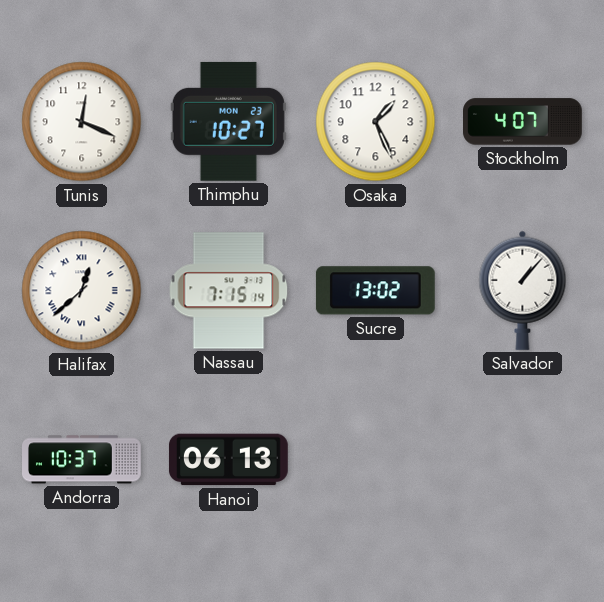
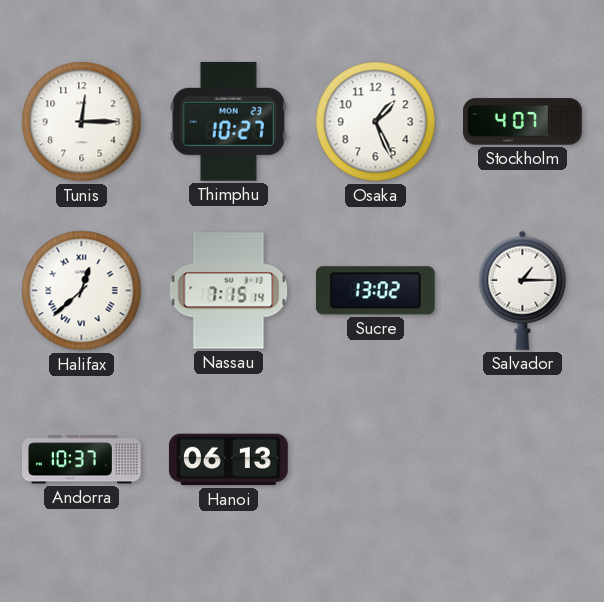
Tunis: 12:19 -> 12:15
Salvador: 1:07 -> 1:15
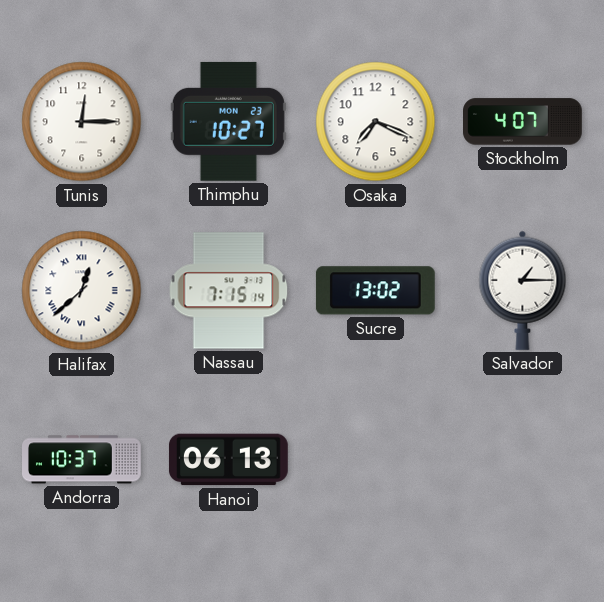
Osaka: 1:26 -> 7:19
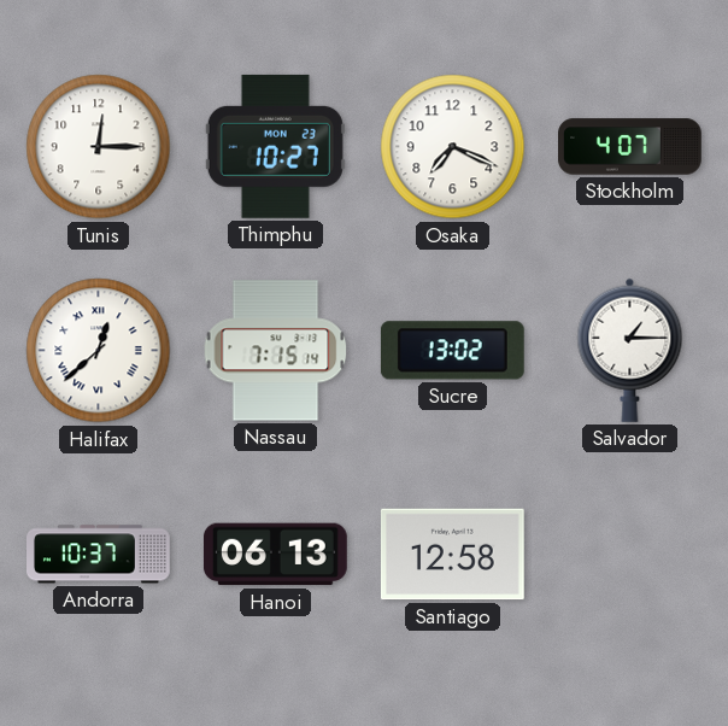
Santiago: none -> 12:58
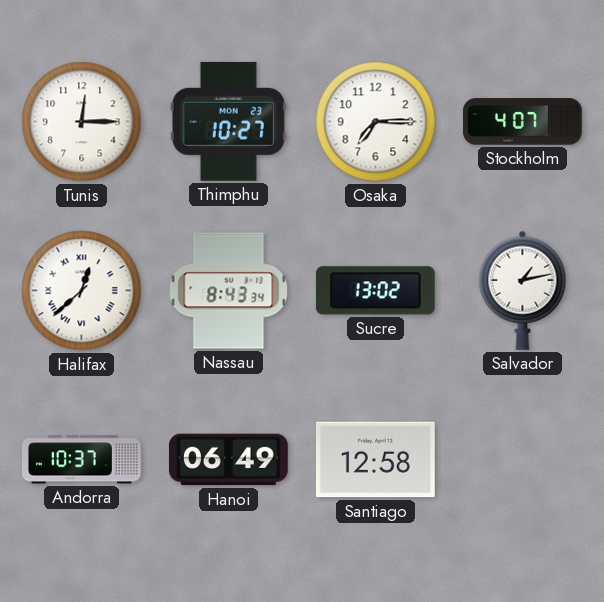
Osaka: 7:19 -> 7:15
Nassau: 7:15 -> 8:43
Salvador: 1:15 -> 1:13
Hanoi: 06:13 -> 06:49
